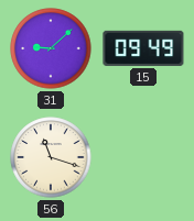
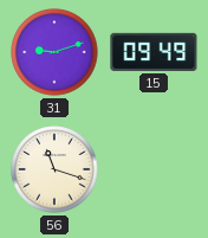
31: 9:08 -> 9:12
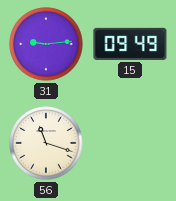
31: 9:12 -> 9:14
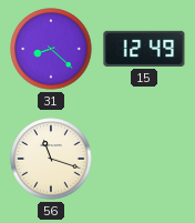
31: 9:14 -> 8:22
15: 09:49 -> 12:49
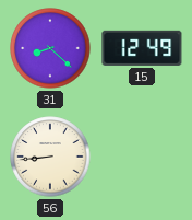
56: 11:18 -> 8:44
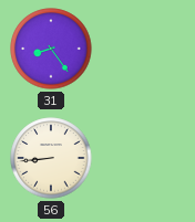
31: 8:22 -> 8:24
15: 12:49 -> none
